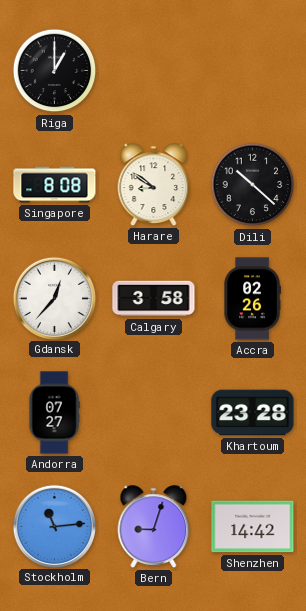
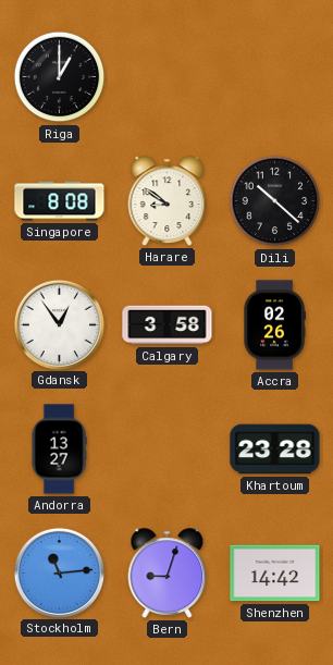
Gdansk: 12:37 -> 12:54
Andorra: 07:27 -> 13:27
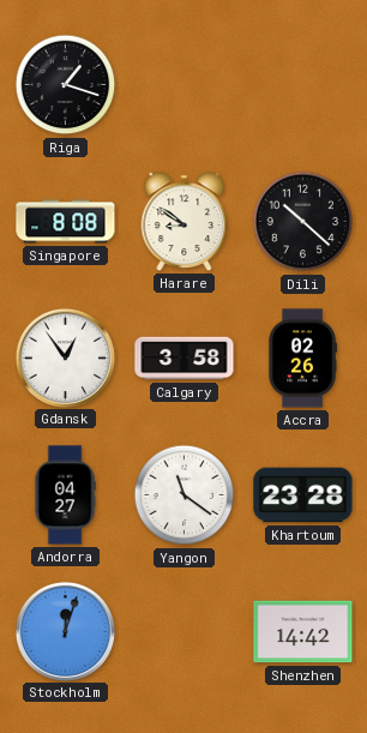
Riga: 1:00 -> 1:18
Andorra: 13:27 -> 04:27
Yangon: none -> 11:21
Stockholm: 11:14 -> 12:03
Bern: 9:03 -> none
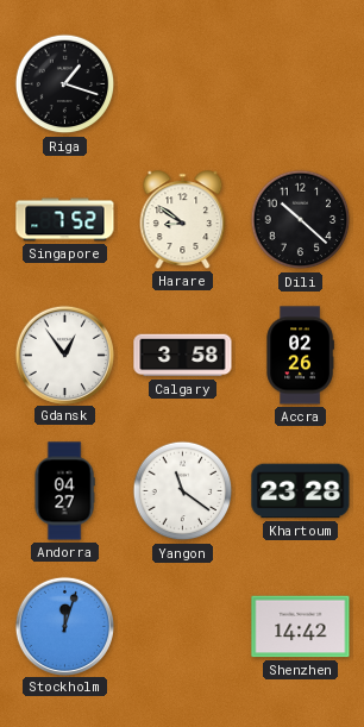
Singapore: 8:08 -> 7:52
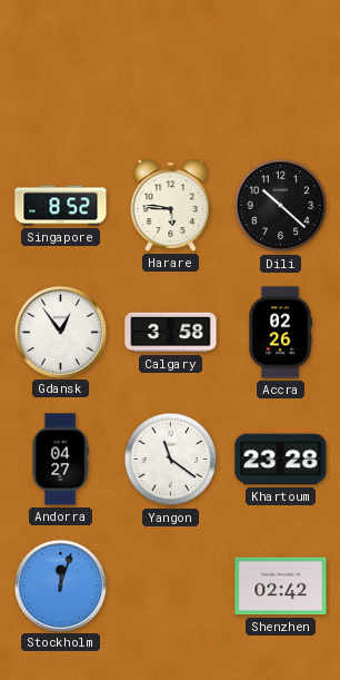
Riga: 1:18 -> none
Singapore: 7:52 -> 8:52
Harare: 8:51 -> 5:46
Shenzhen: 14:42 -> 02:42
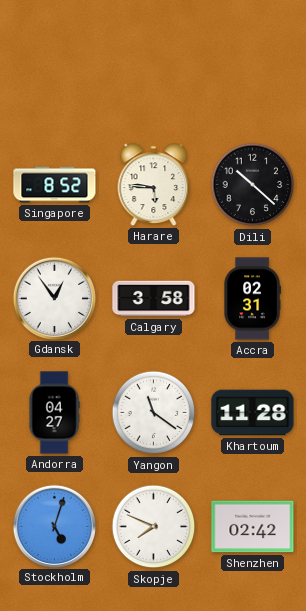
Accra: 02:26 -> 02:31
Khartoum: 23:28 -> 11:28
Stockholm: 12:03 -> 5:03
Skopje: none -> 7:49
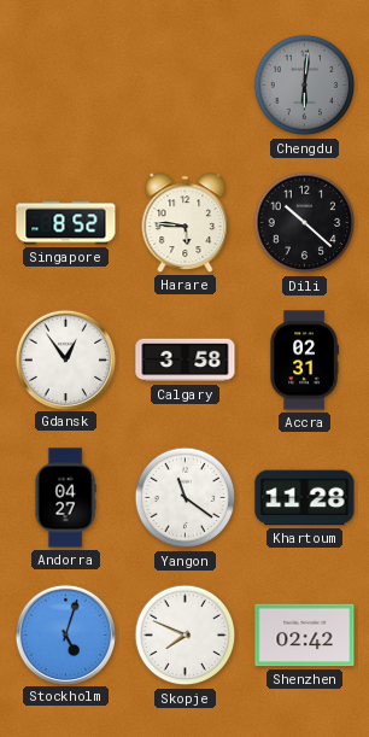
Chengdu: none -> 6:01
